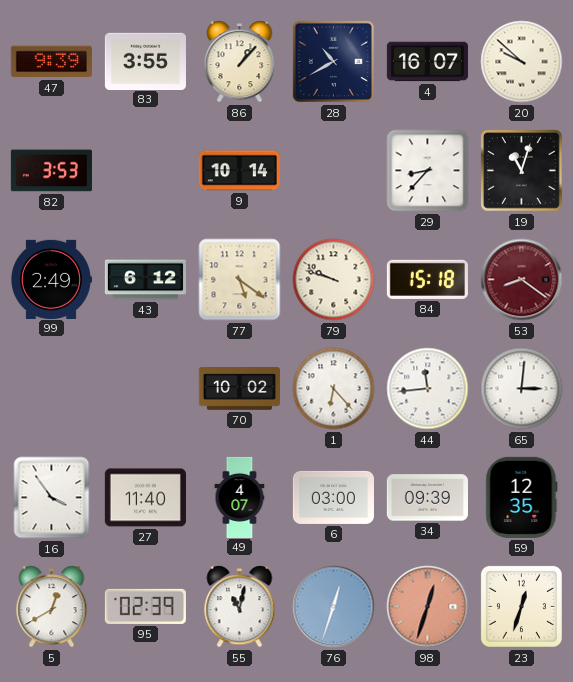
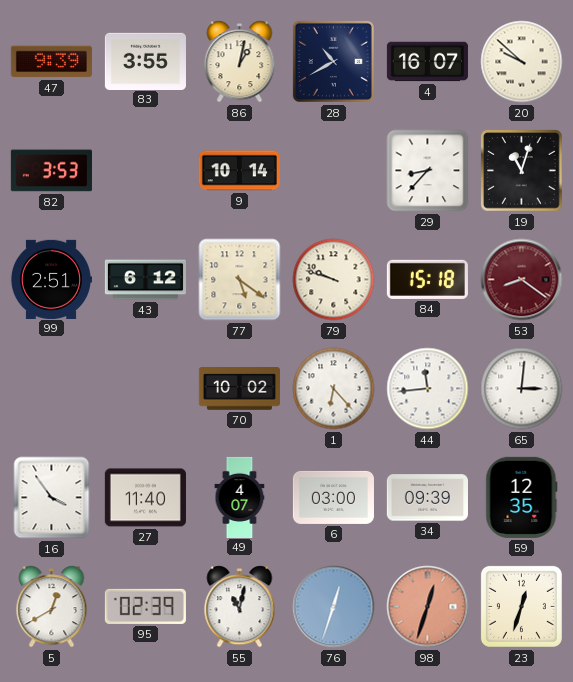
86: 1:07 -> 1:02
99: 2:49 -> 2:51
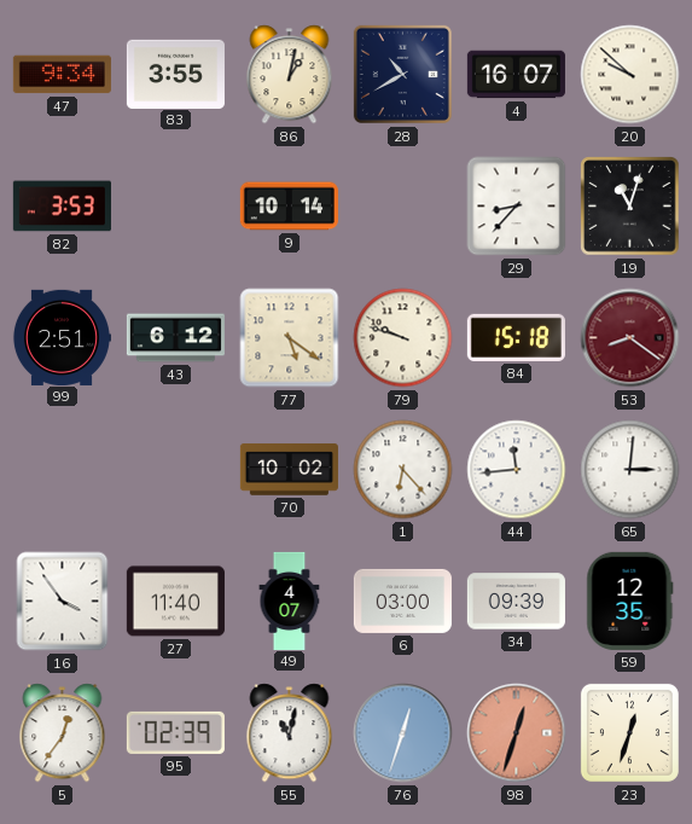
47: 9:39 -> 9:34
5: 12:40 -> 12:36
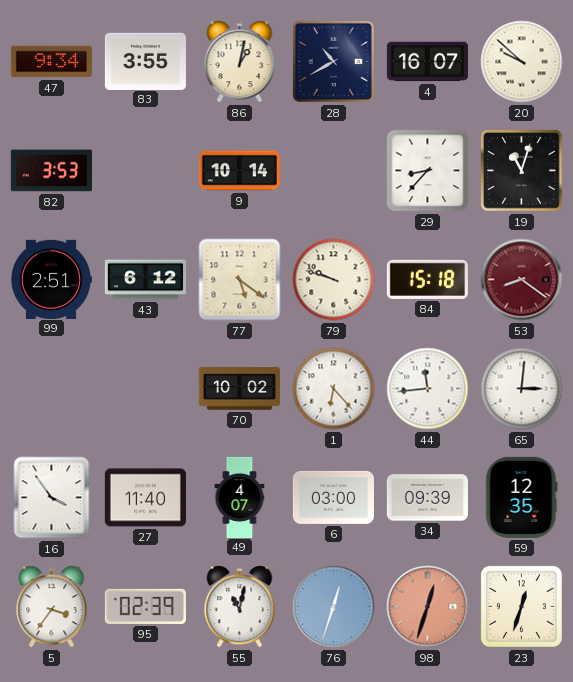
5: 12:36 -> 3:36
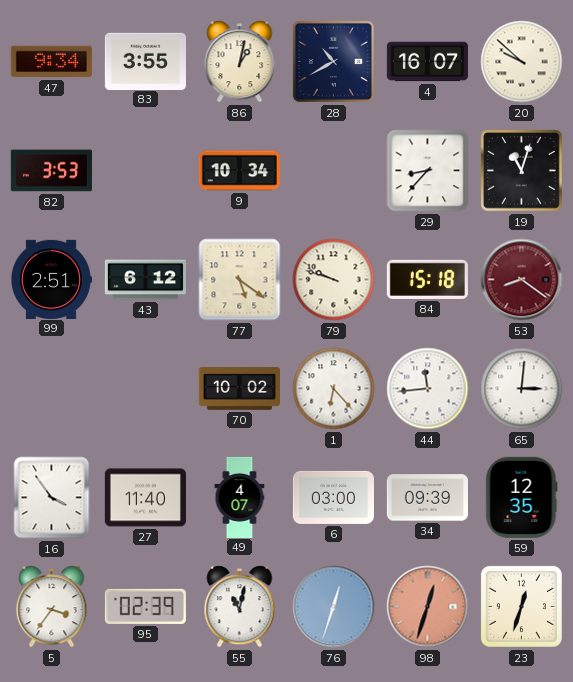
9: 10:14 -> 10:34
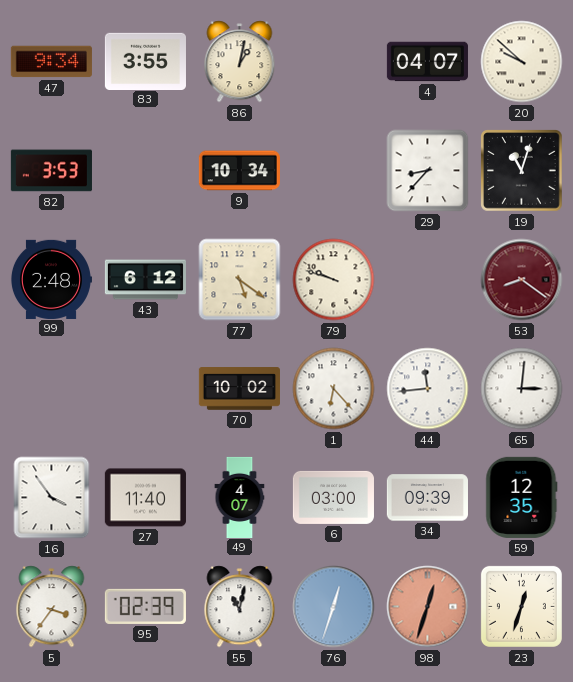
28: 10:40 -> none
4: 16:07 -> 04:07
99: 2:51 -> 2:48
84: 15:18 -> none
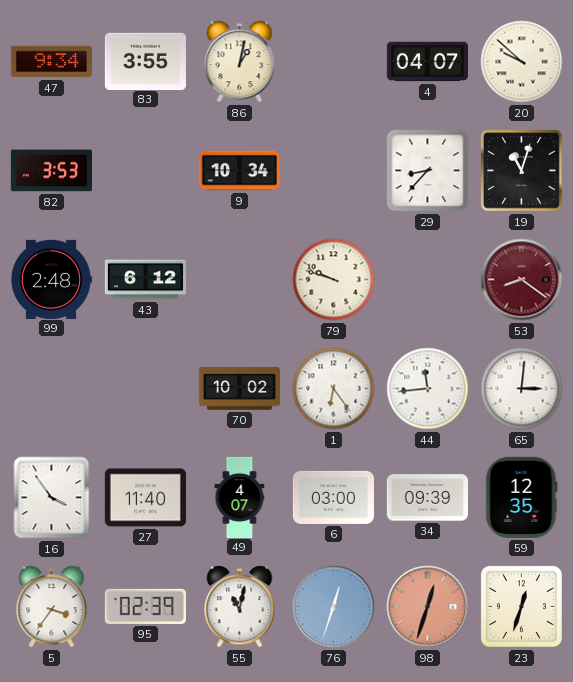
77: 5:21 -> none
1: 6:23 -> 6:24
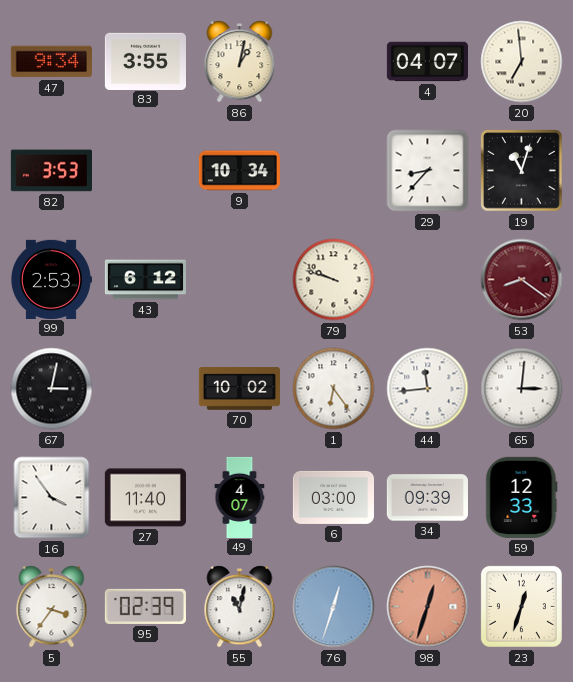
20: 9:52 -> 6:59
99: 2:48 -> 2:53
67: none -> 3:02
59: 12:35 -> 12:33
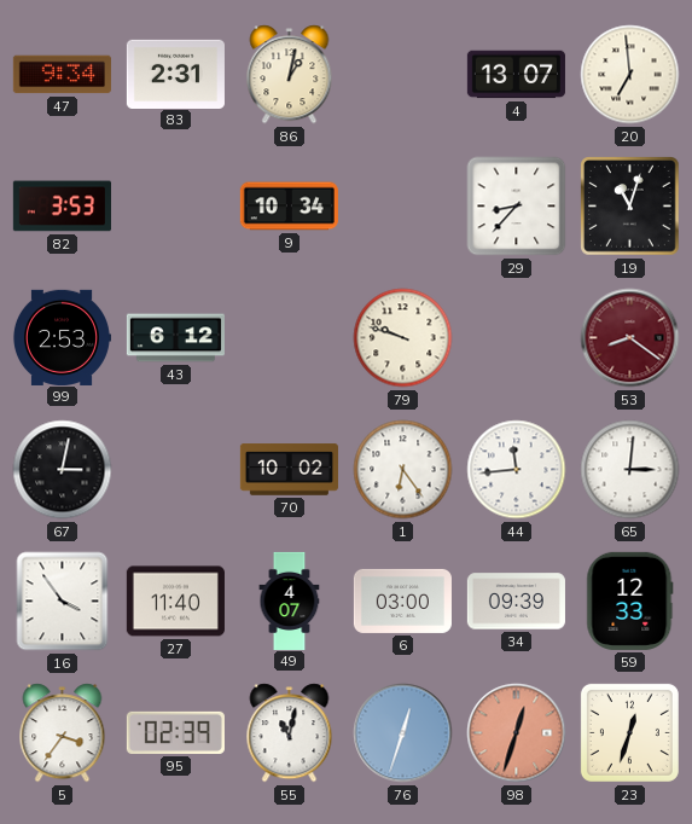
83: 3:55 -> 2:31
4: 04:07 -> 13:07
